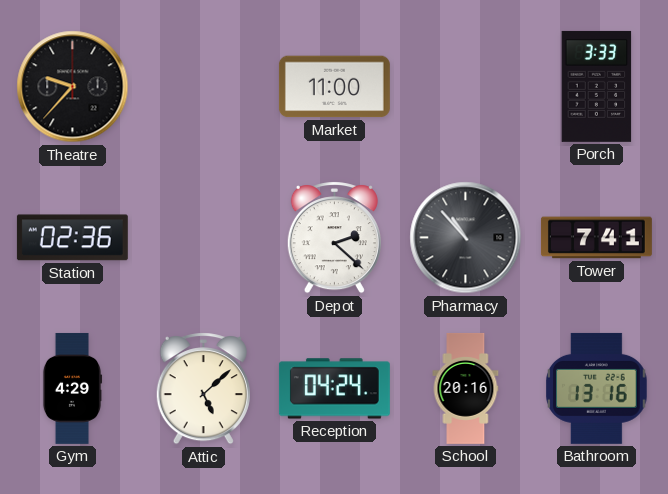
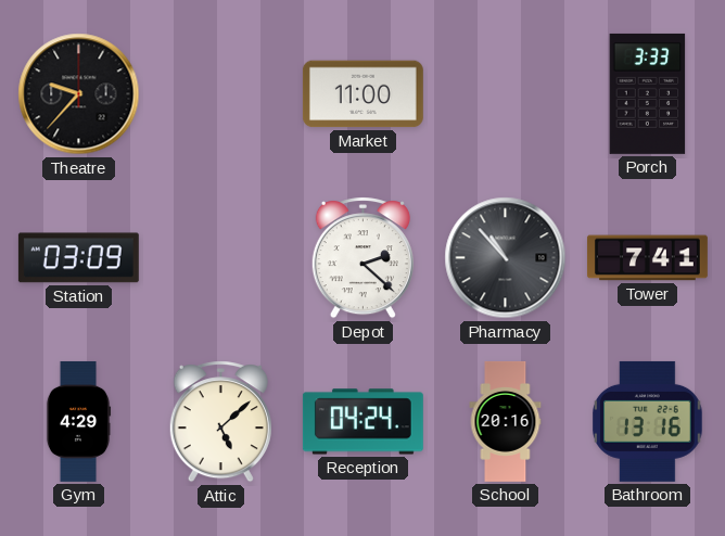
Station: 02:36 -> 03:09
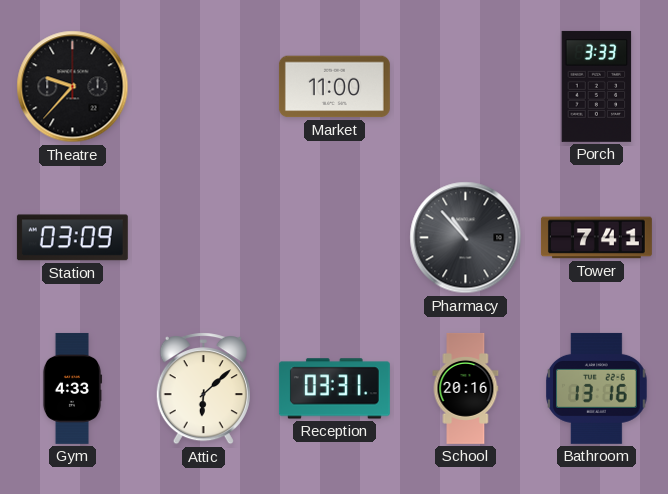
Depot: 2:22 -> none
Gym: 4:29 -> 4:33
Attic: 5:08 -> 6:08
Reception: 04:24 -> 03:31
